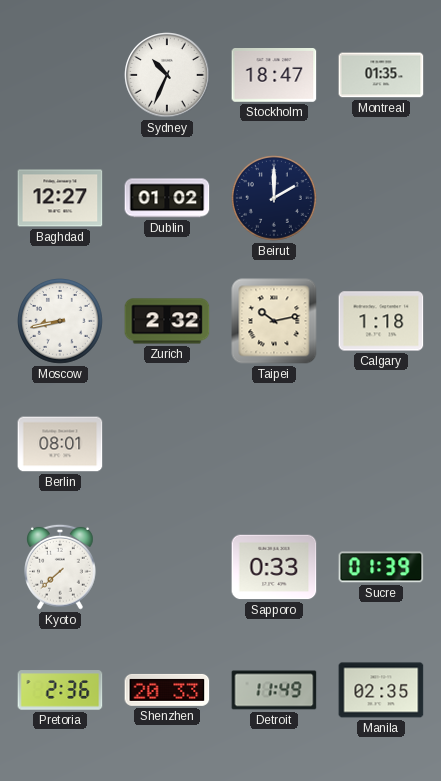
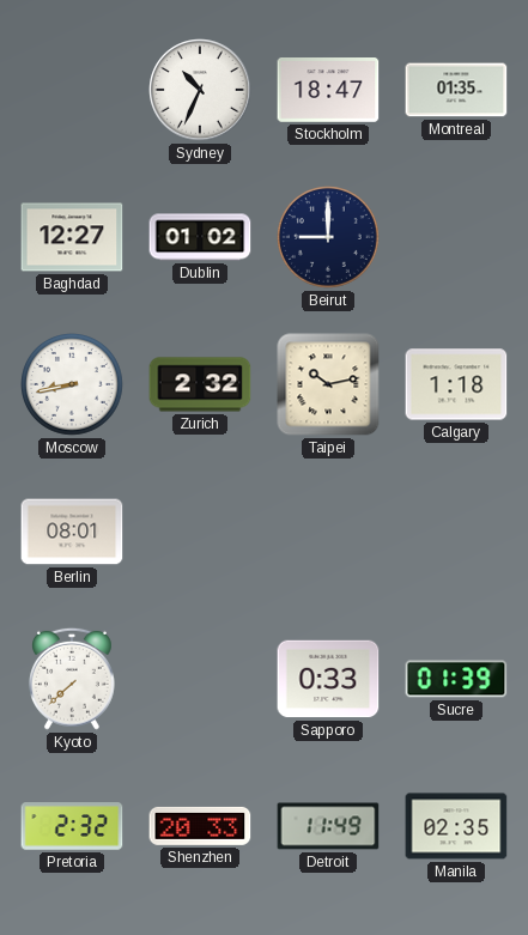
Beirut: 2:00 -> 9:00
Pretoria: 2:36 -> 2:32
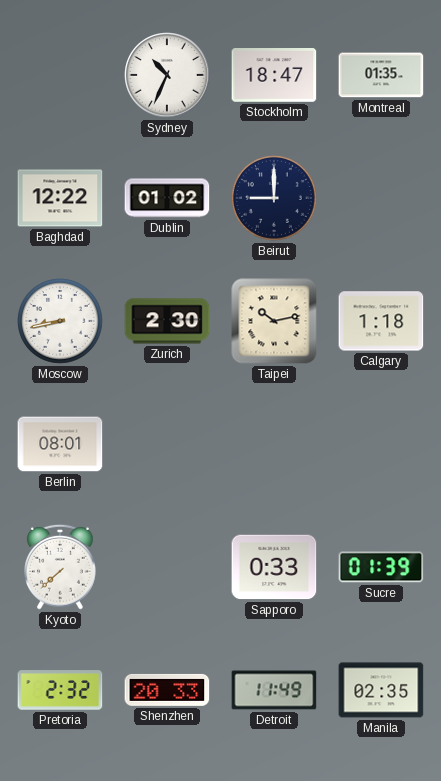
Baghdad: 12:27 -> 12:22
Zurich: 2:32 -> 2:30
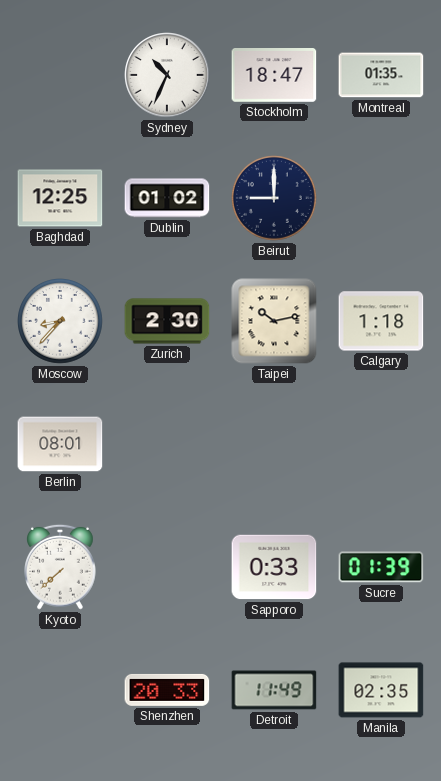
Baghdad: 12:22 -> 12:25
Moscow: 8:43 -> 8:37
Pretoria: 2:32 -> none
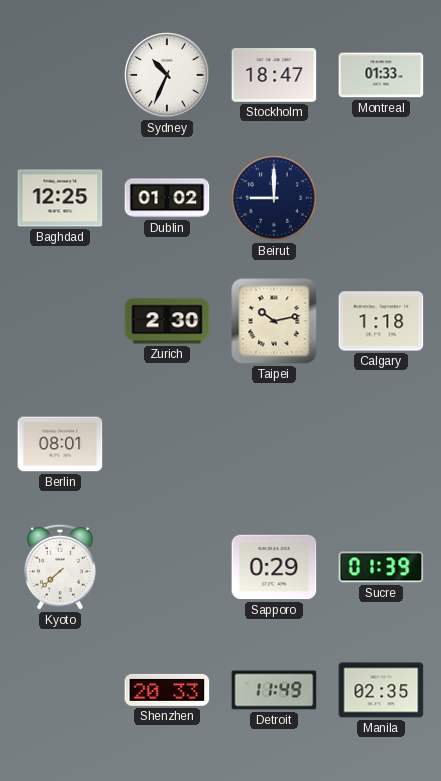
Montreal: 01:35 -> 01:33
Moscow: 8:37 -> none
Sapporo: 0:33 -> 0:29
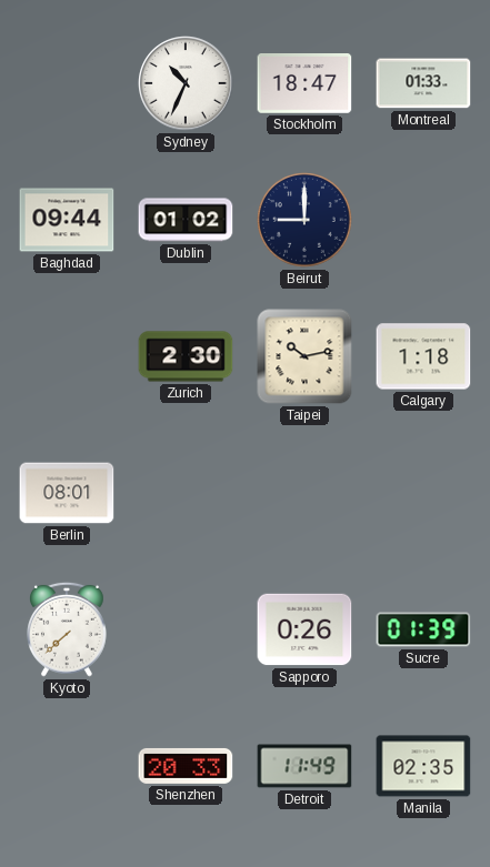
Baghdad: 12:25 -> 09:44
Sapporo: 0:29 -> 0:26
